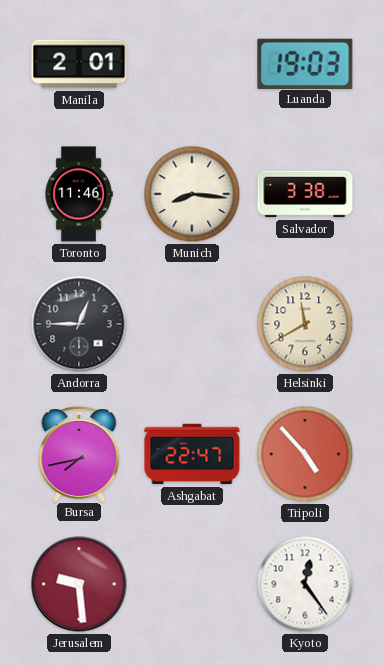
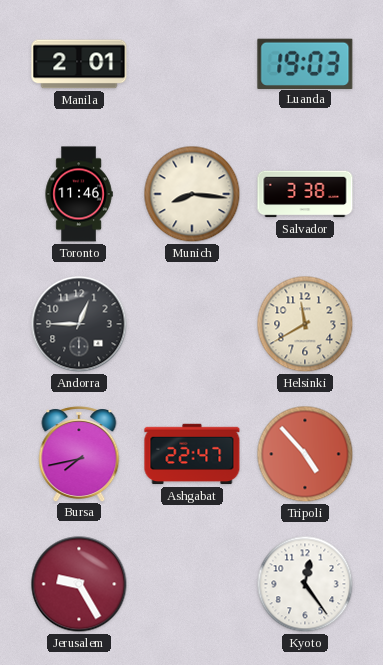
Jerusalem: 9:29 -> 9:25
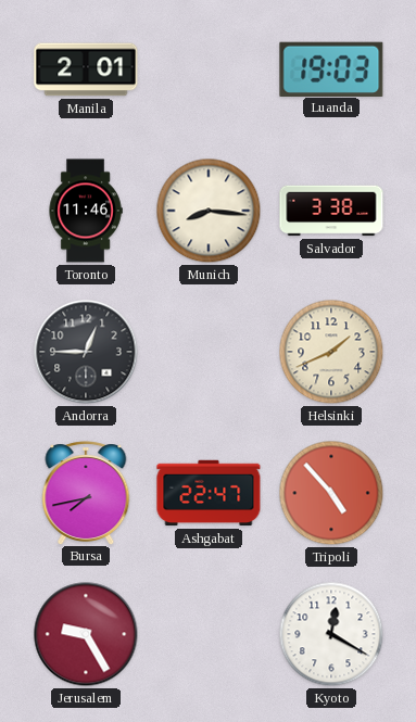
Helsinki: 11:40 -> 1:41
Kyoto: 12:24 -> 12:20
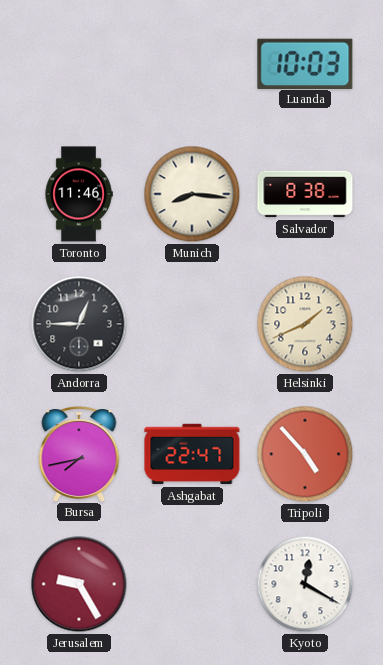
Manila: 2:01 -> none
Luanda: 19:03 -> 10:03
Salvador: 3:38 -> 8:38
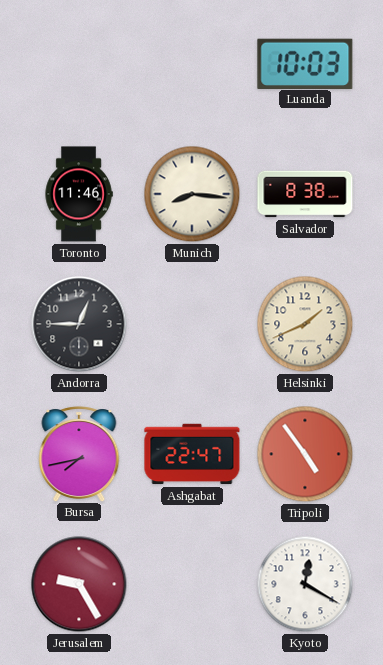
Tripoli: 4:53 -> 4:54
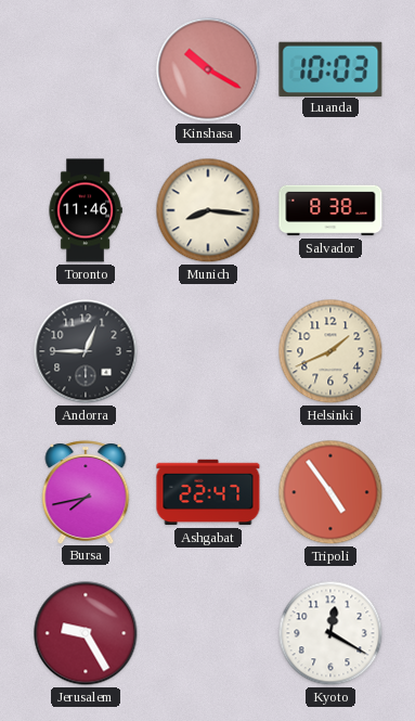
Kinshasa: none -> 10:20
